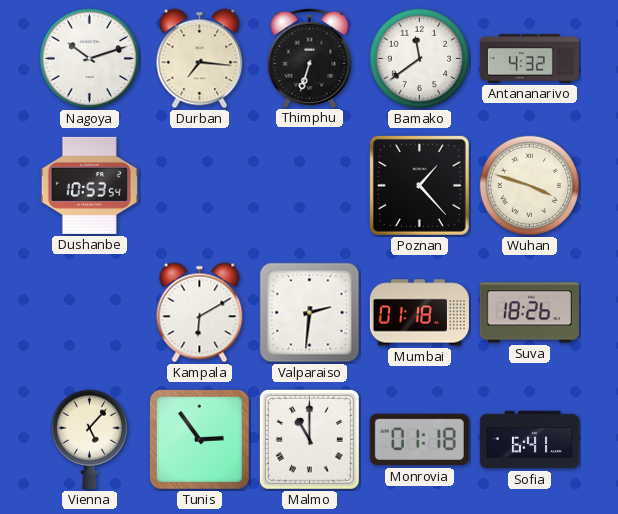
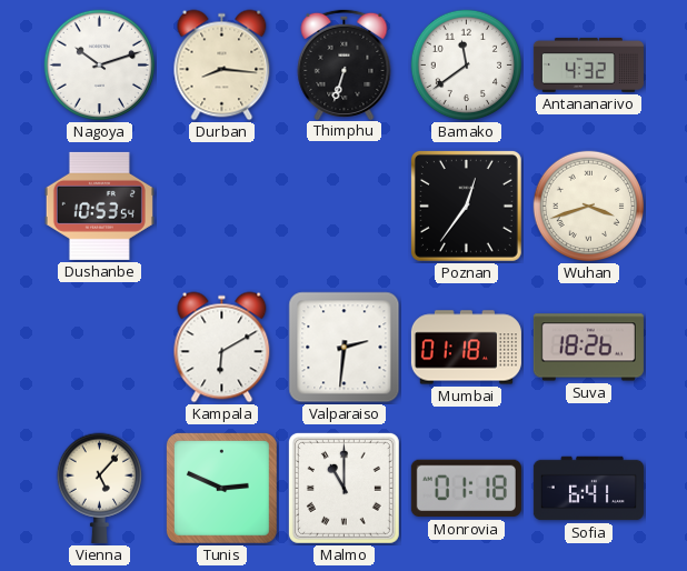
Durban: 7:16 -> 8:16
Poznan: 1:23 -> 12:36
Wuhan: 3:48 -> 3:42
Tunis: 2:54 -> 2:49
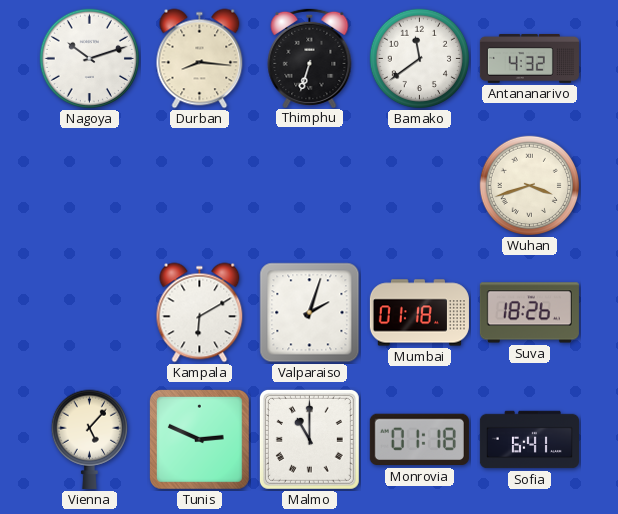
Dushanbe: 10:53 -> none
Poznan: 12:36 -> none
Valparaiso: 2:31 -> 2:03
